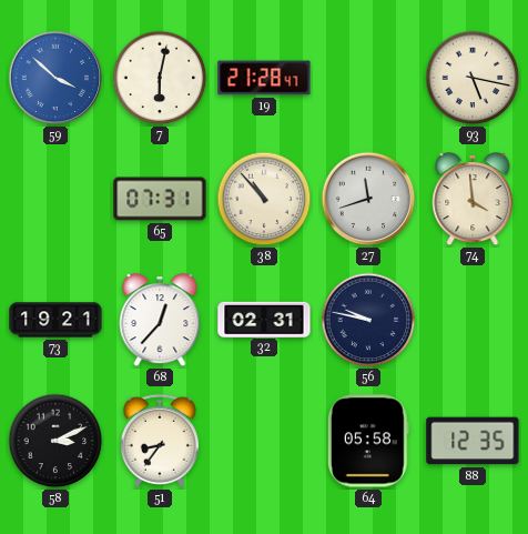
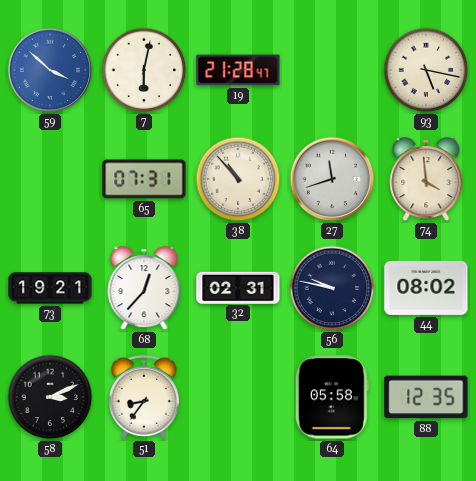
44: none -> 08:02
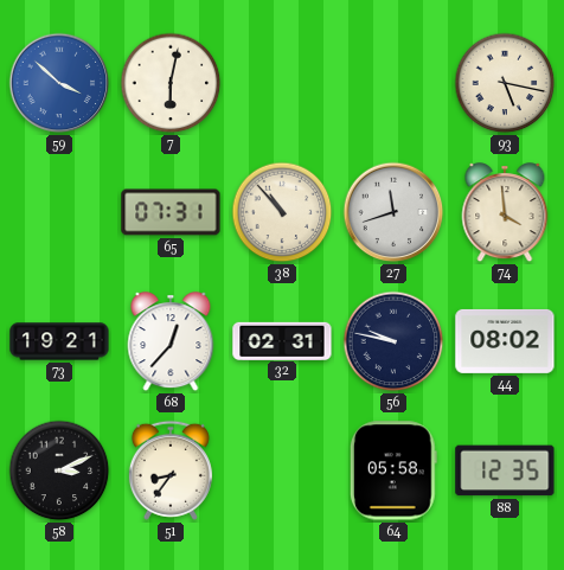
19: 21:28 -> none
